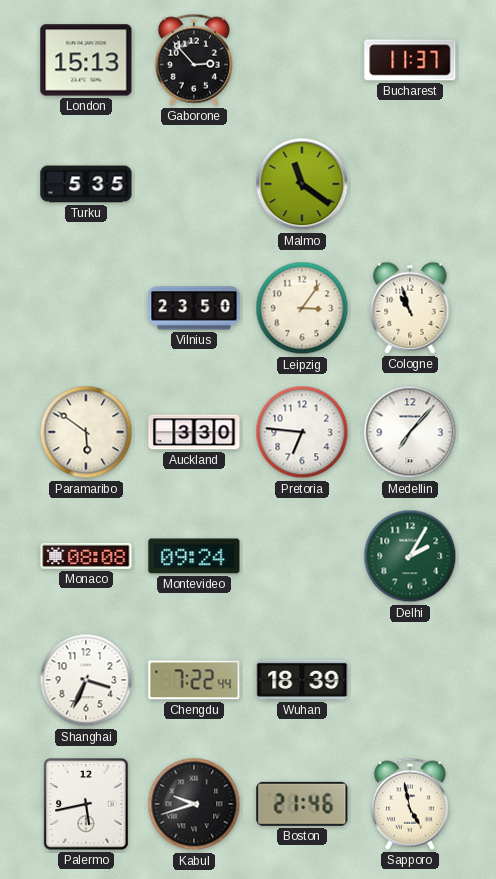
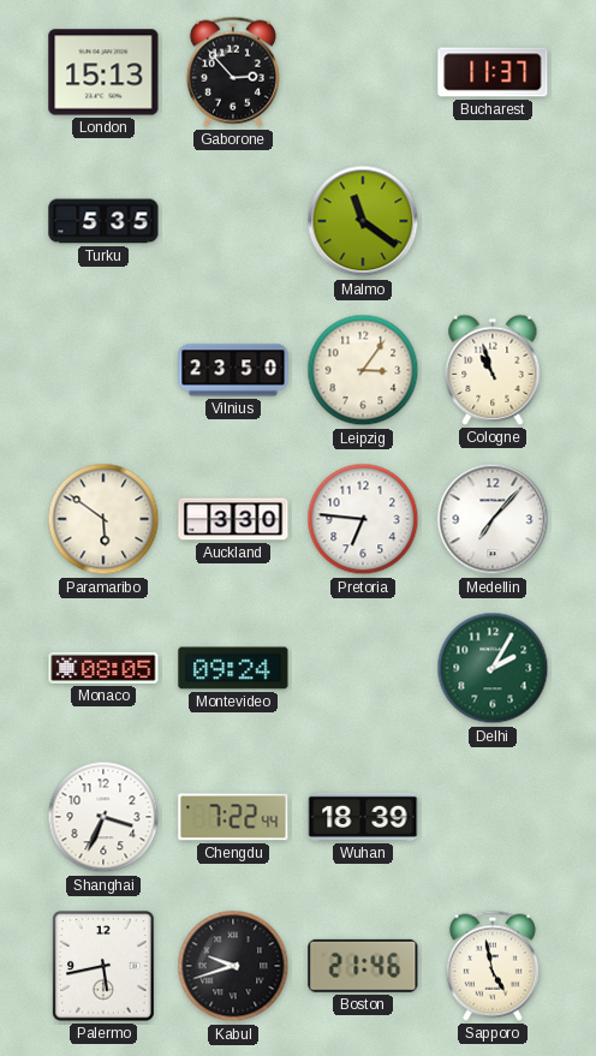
Monaco: 08:08 -> 08:05
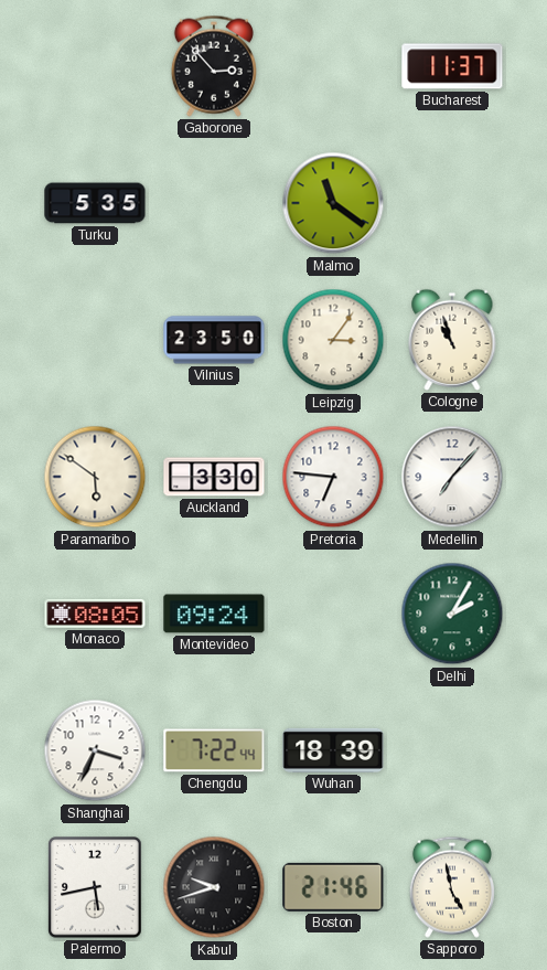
London: 15:13 -> none
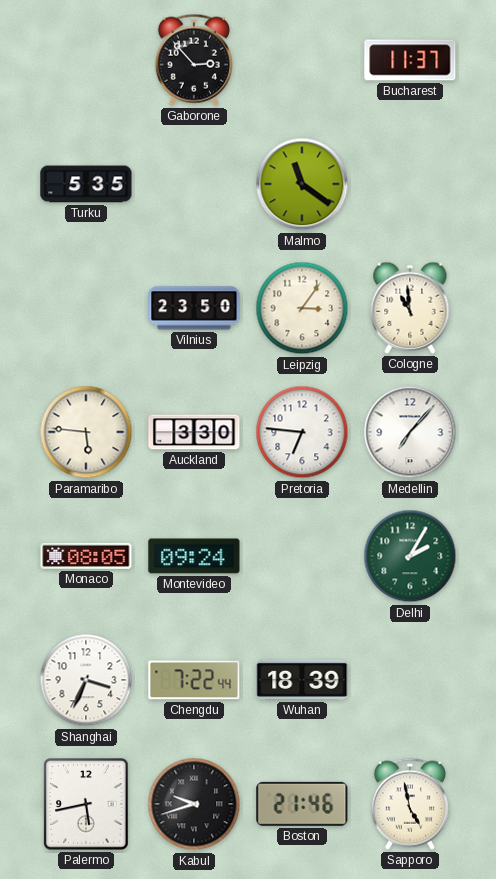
Cologne: 10:57 -> 10:59
Paramaribo: 5:51 -> 5:46
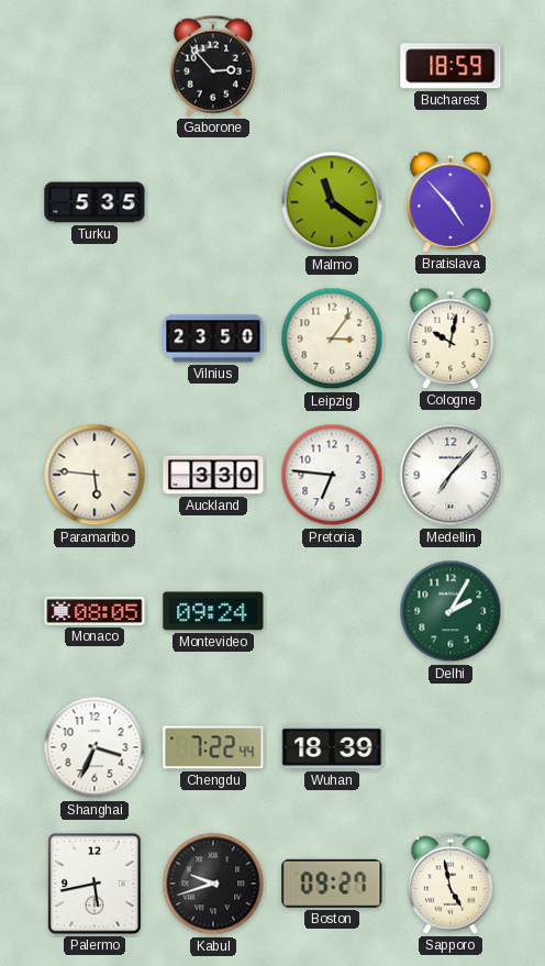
Bucharest: 11:37 -> 18:59
Bratislava: none -> 4:53
Cologne: 10:59 -> 10:02
Boston: 21:46 -> 09:27
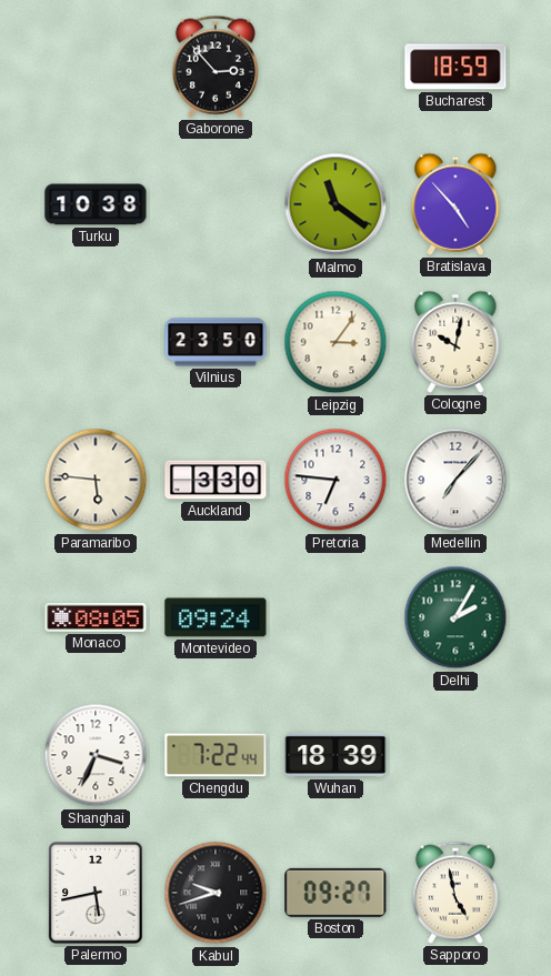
Turku: 5:35 -> 10:38
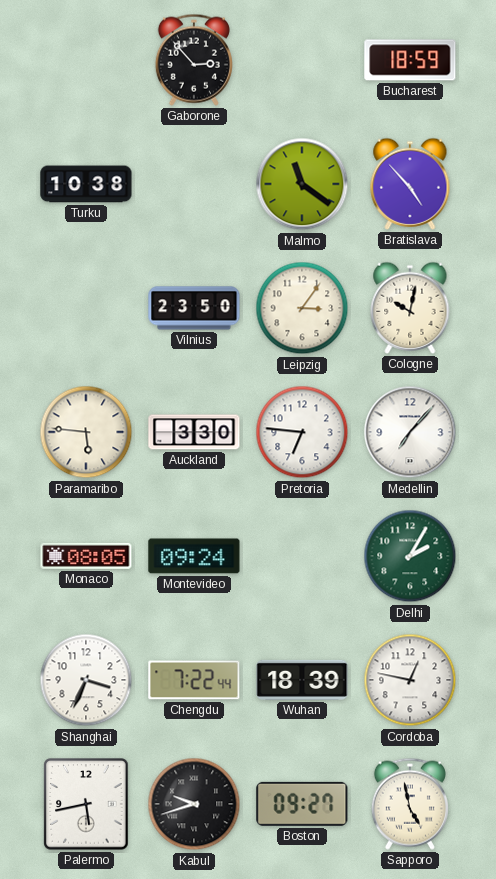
Cordoba: none -> 12:47
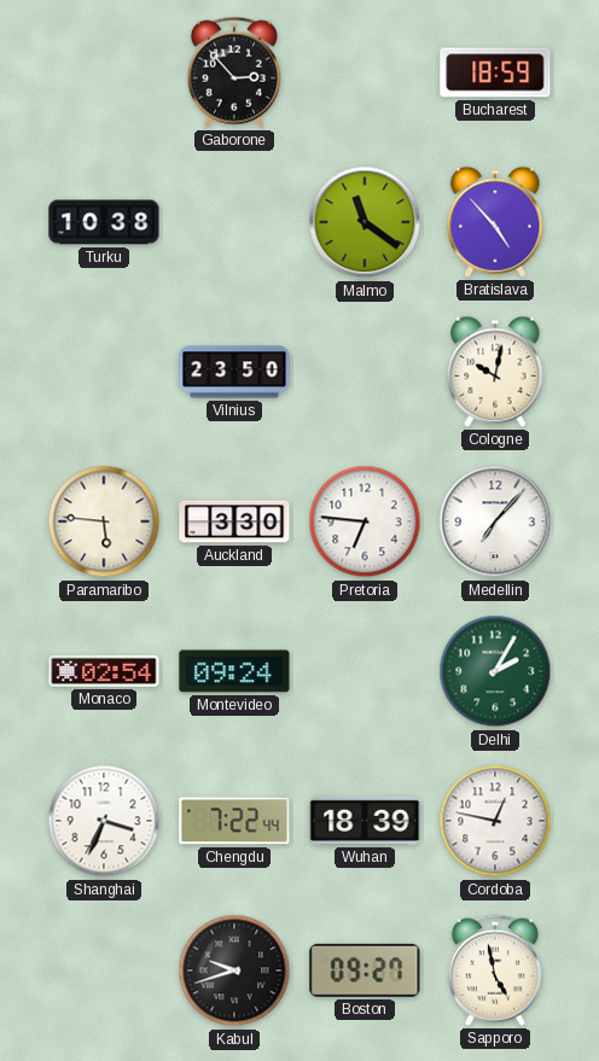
Leipzig: 3:06 -> none
Monaco: 08:05 -> 02:54
Palermo: 5:43 -> none
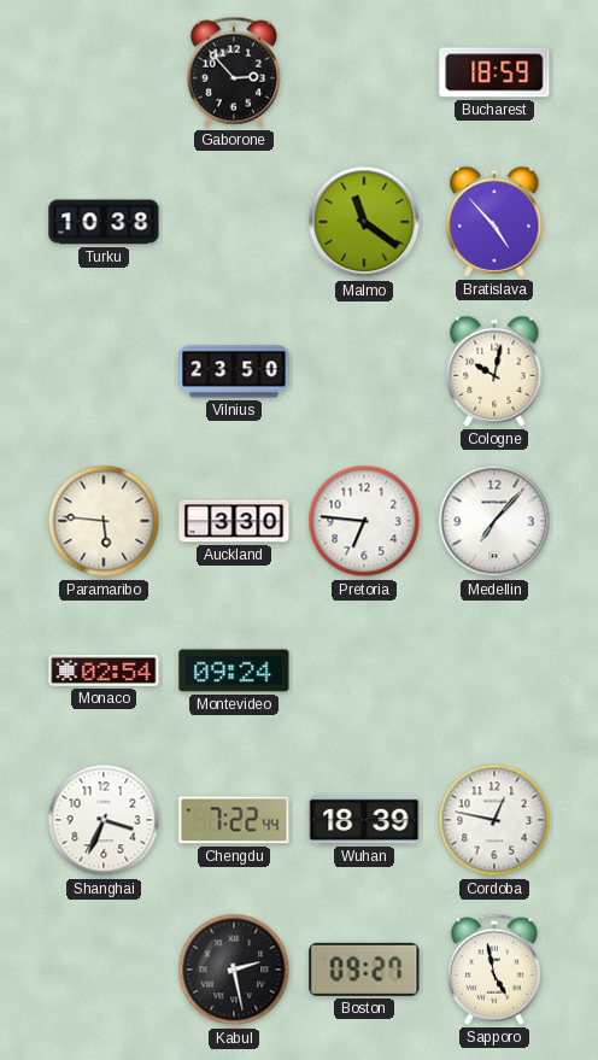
Delhi: 2:05 -> none
Kabul: 9:42 -> 2:28
